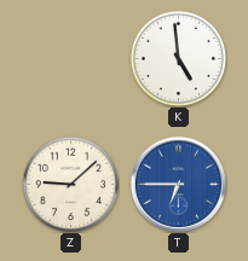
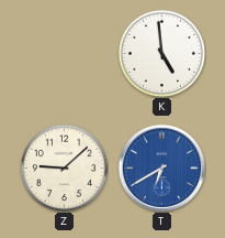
T: 6:45 -> 6:40
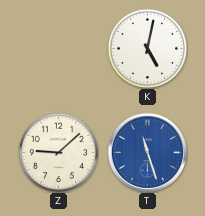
K: 4:59 -> 5:02
T: 6:40 -> 11:27
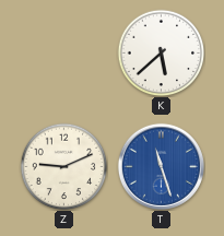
K: 5:02 -> 5:38
Z: 9:08 -> 9:11
